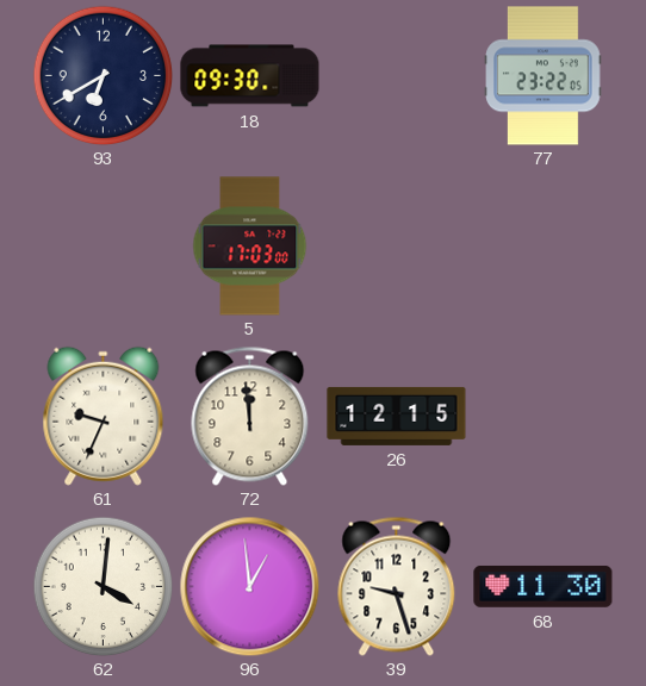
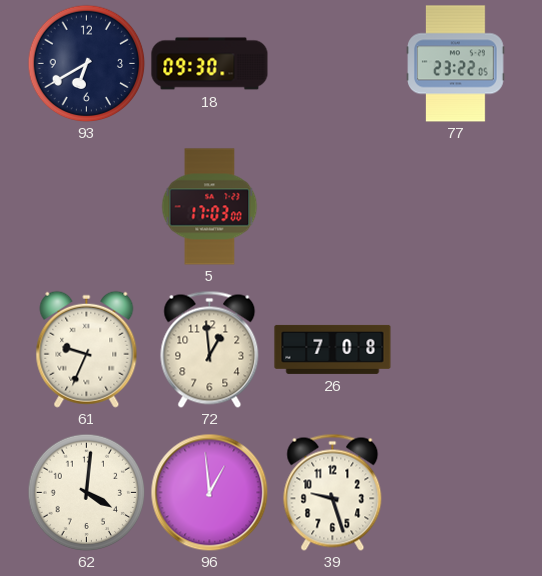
72: 11:59 -> 12:59
26: 12:15 -> 7:08
68: 11:30 -> none
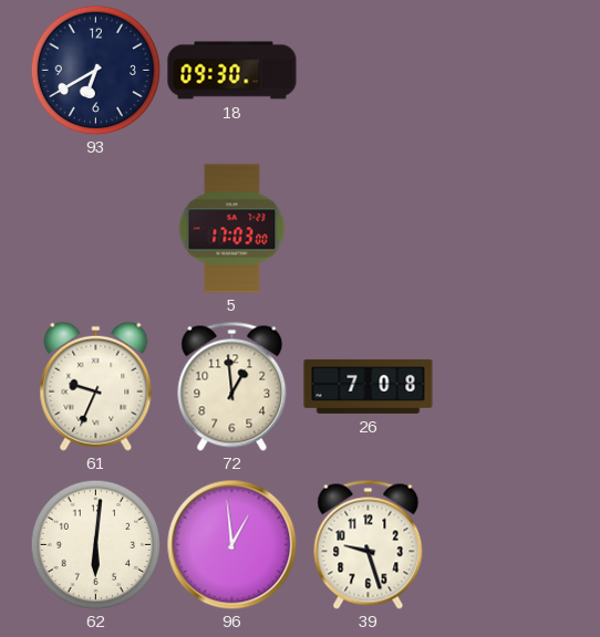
77: 23:22 -> none
62: 4:01 -> 6:01
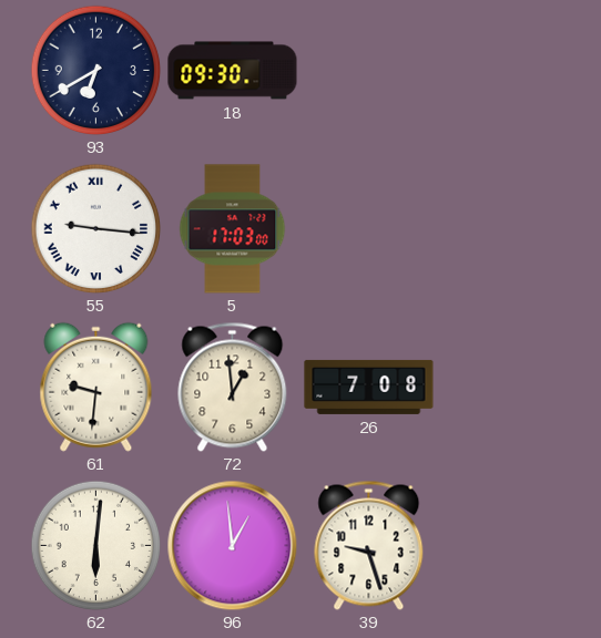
55: none -> 9:16
61: 9:34 -> 9:31
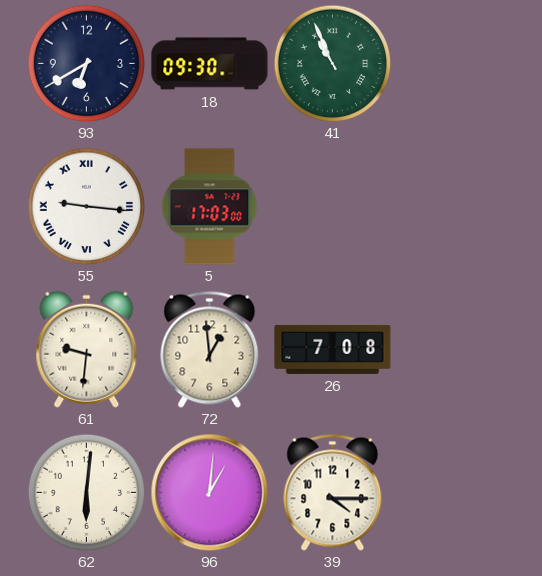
41: none -> 10:56
96: 12:59 -> 1:01
39: 9:27 -> 4:15
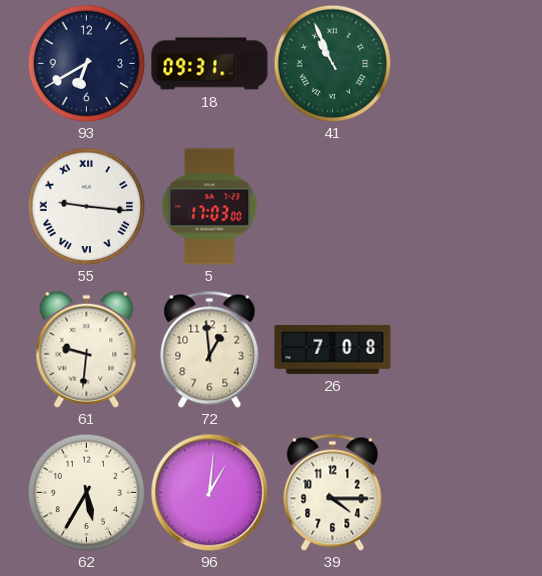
18: 09:30 -> 09:31
62: 6:01 -> 5:35
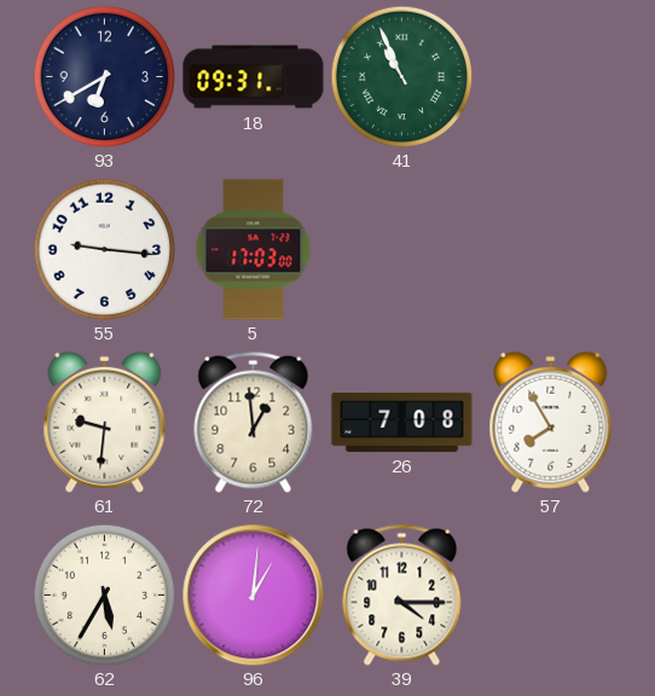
55 numerals: Roman -> Arabic
57: none -> 7:55
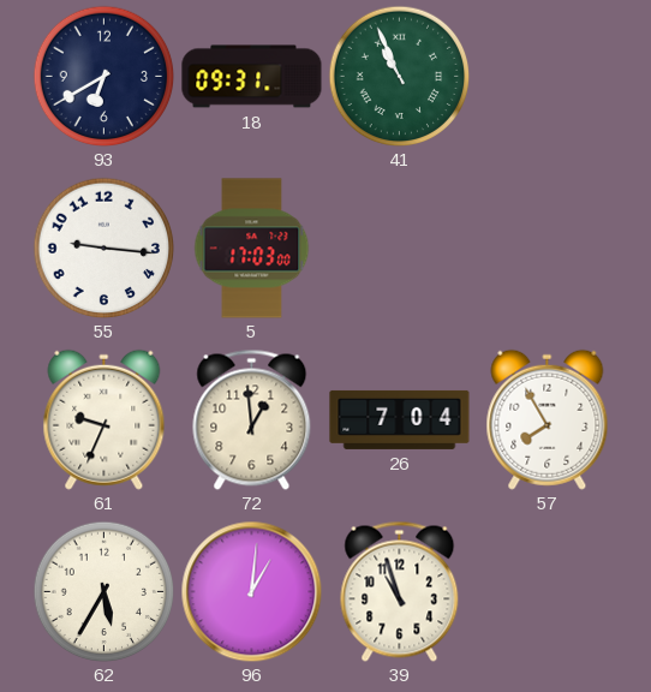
61: 9:31 -> 9:34
26: 7:08 -> 7:04
39: 4:15 -> 10:57
